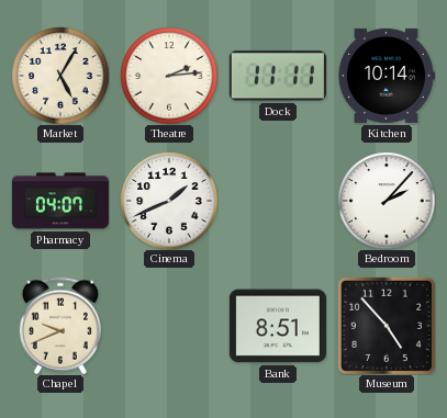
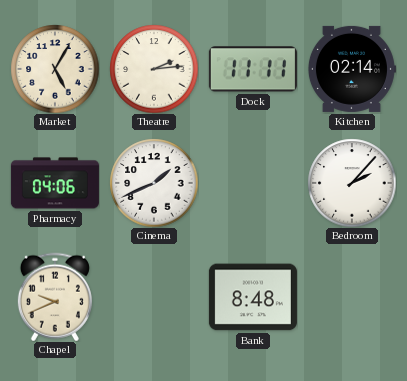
Kitchen: 10:14 -> 02:14
Pharmacy: 04:07 -> 04:06
Bank: 8:51 -> 8:48
Museum: 4:53 -> none
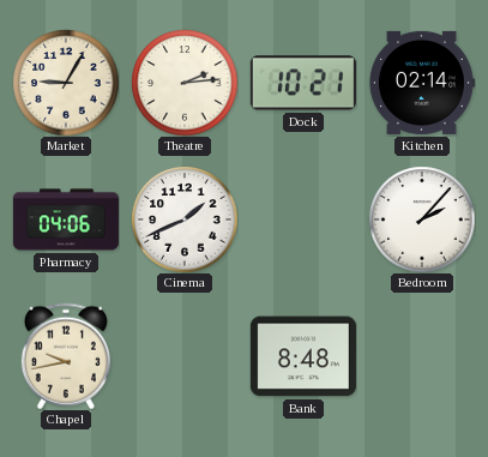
Market: 5:05 -> 9:05
Dock: 11:11 -> 10:21
Chapel: 9:41 -> 9:43
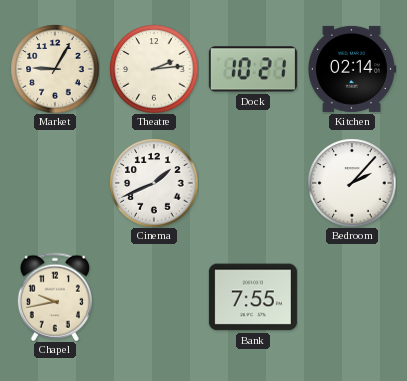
Pharmacy: 04:06 -> none
Bank: 8:48 -> 7:55
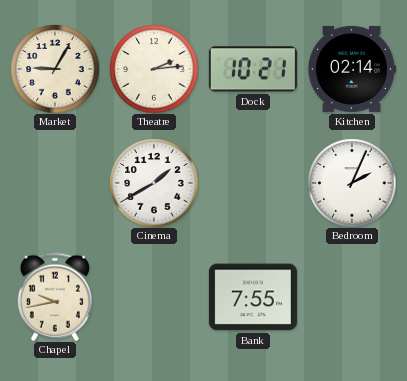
Cinema: 1:41 -> 1:40
Bedroom: 2:07 -> 2:04
